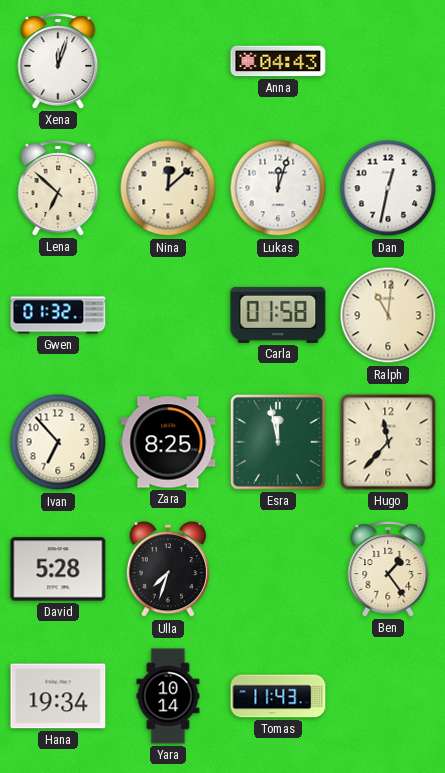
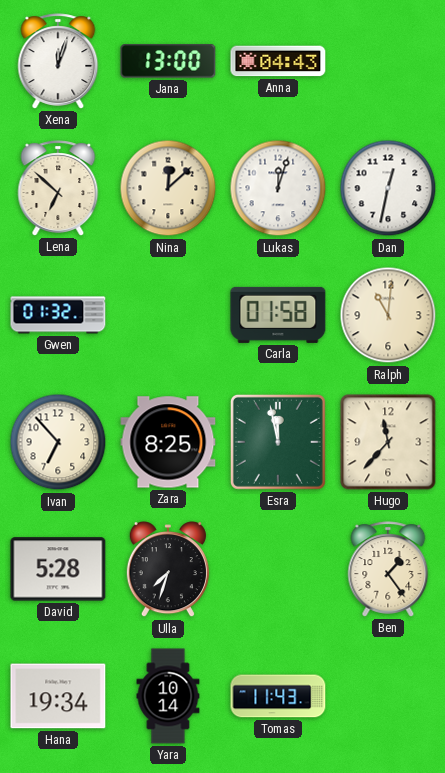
Jana: none -> 13:00
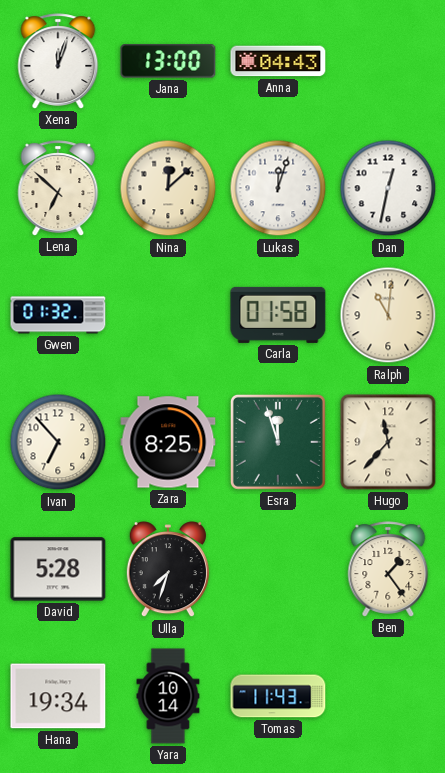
Esra: 11:58 -> 11:57
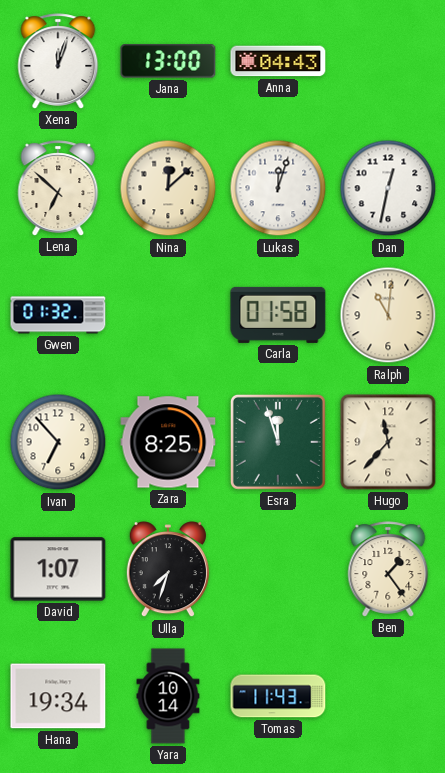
David: 5:28 -> 1:07
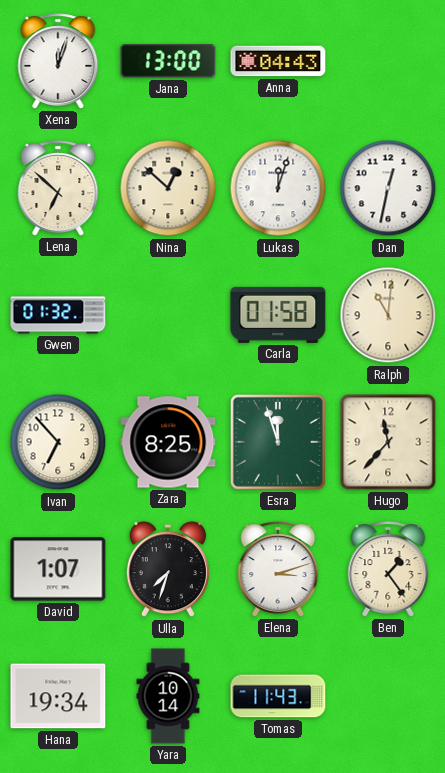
Nina: 12:08 -> 12:52
Elena: none -> 3:12
